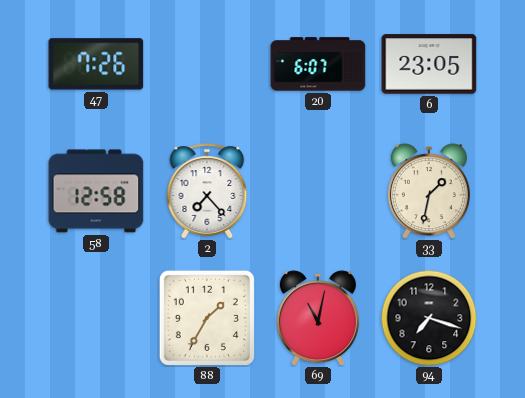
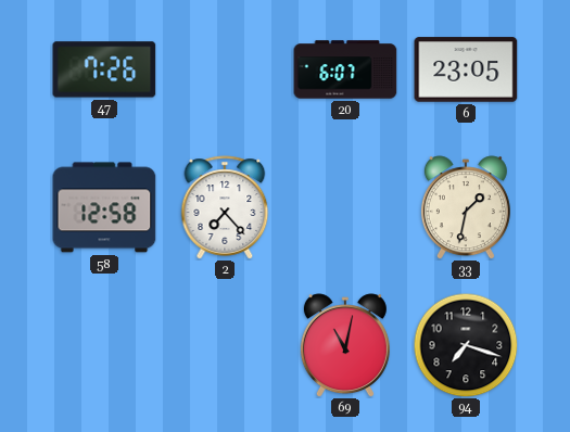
88: 1:35 -> none
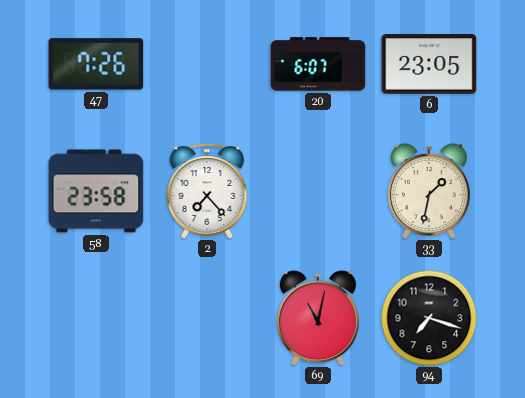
58: 12:58 -> 23:58
